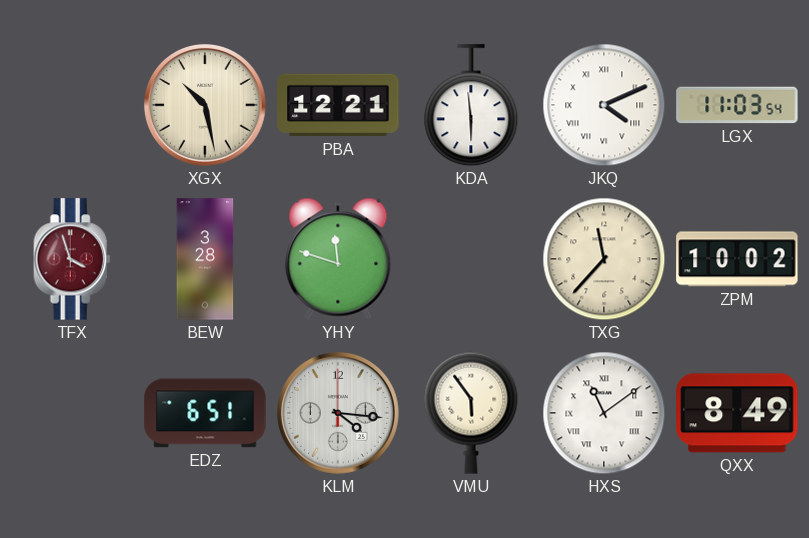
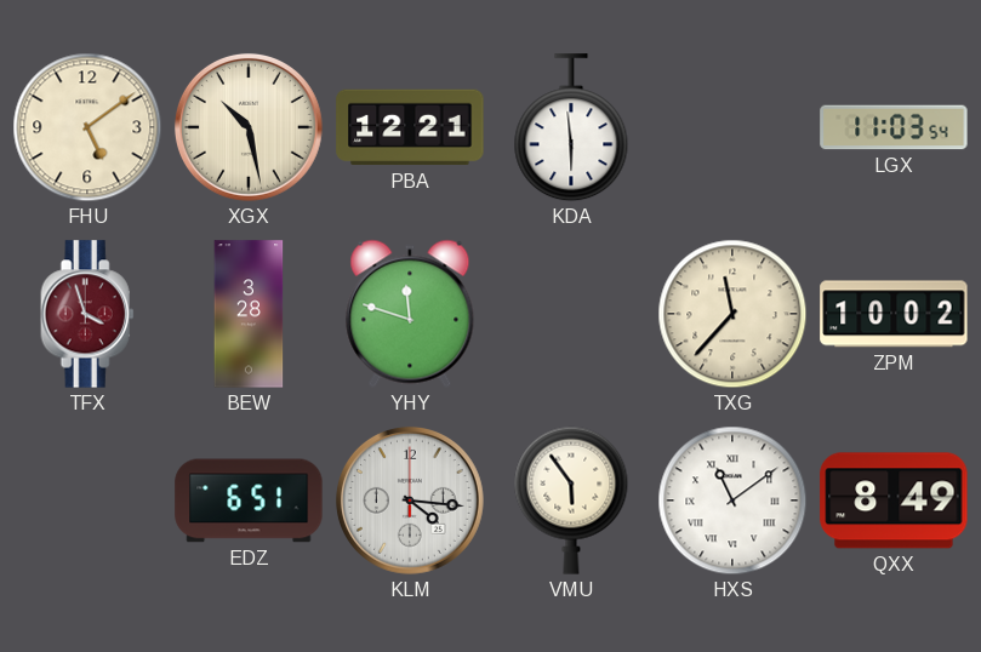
FHU: none -> 5:09
JKQ: 4:11 -> none
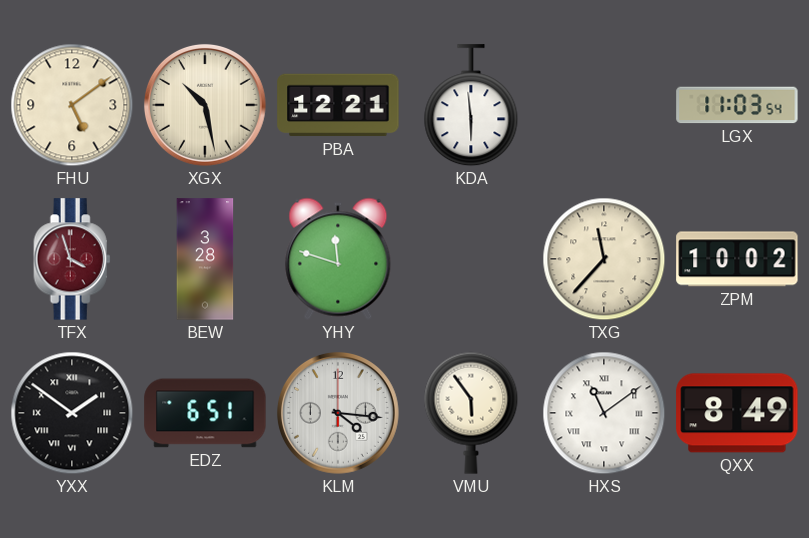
YXX: none -> 1:51
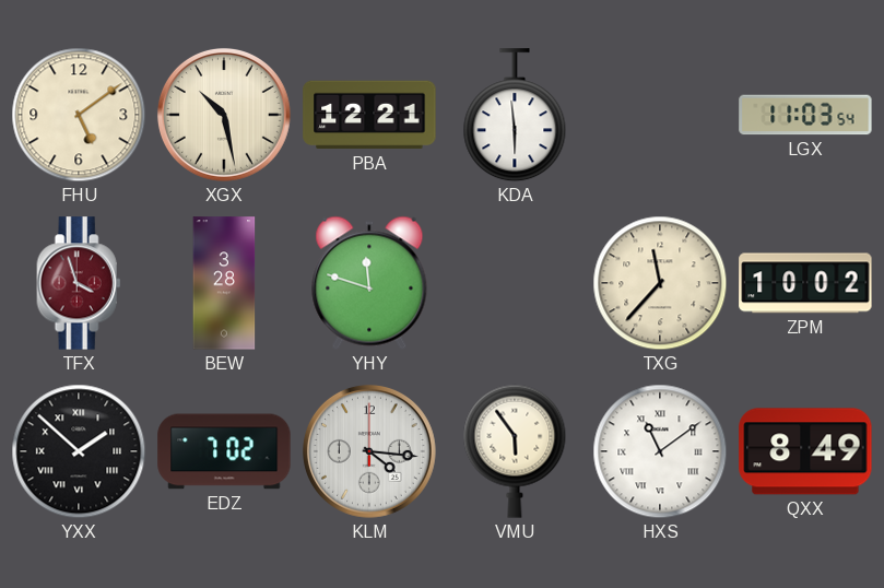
YXX: 1:51 -> 1:52
EDZ: 6:51 -> 7:02
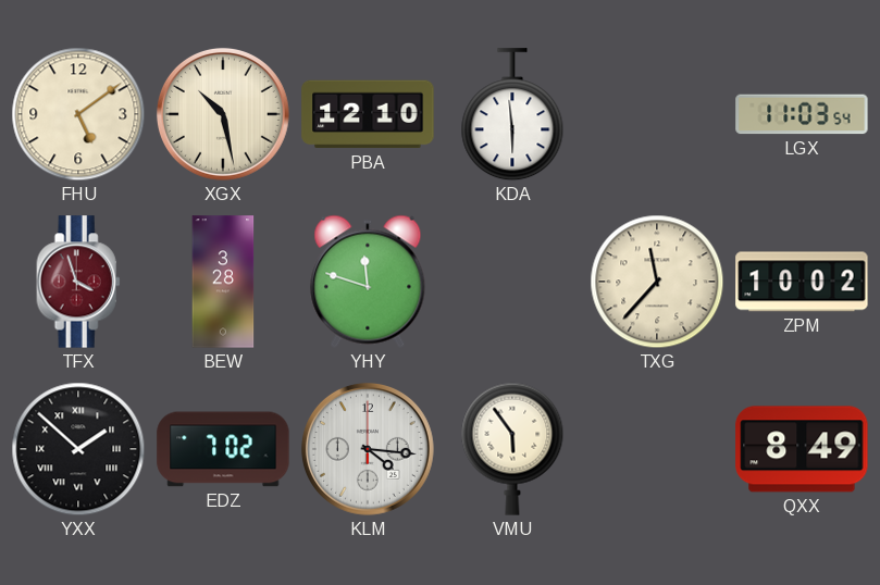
PBA: 12:21 -> 12:10
HXS: 11:09 -> none
